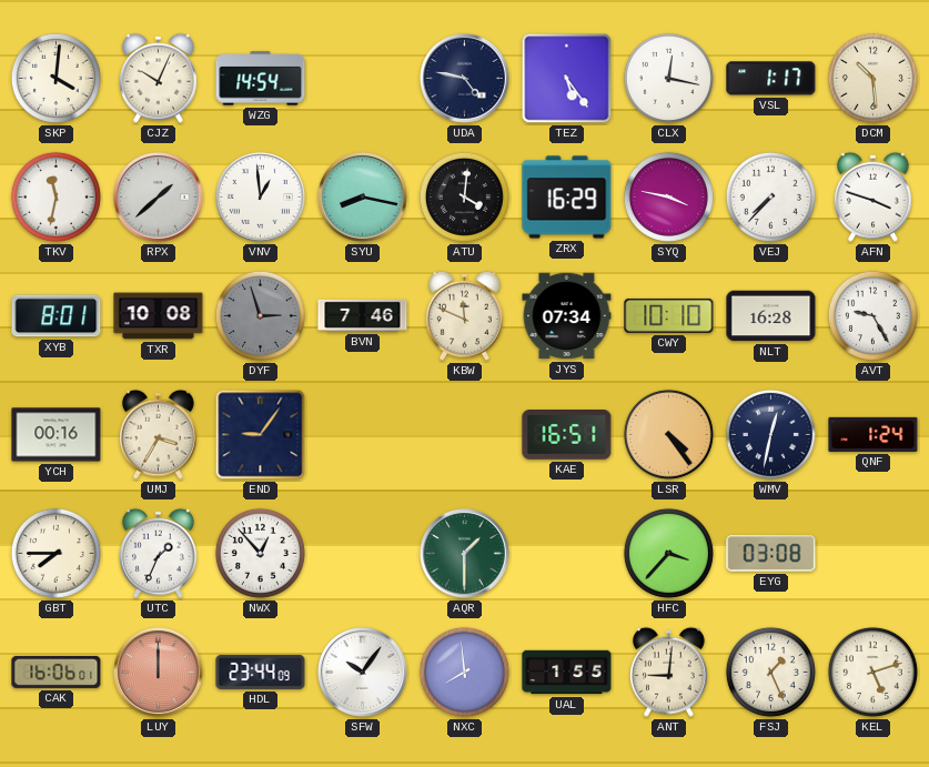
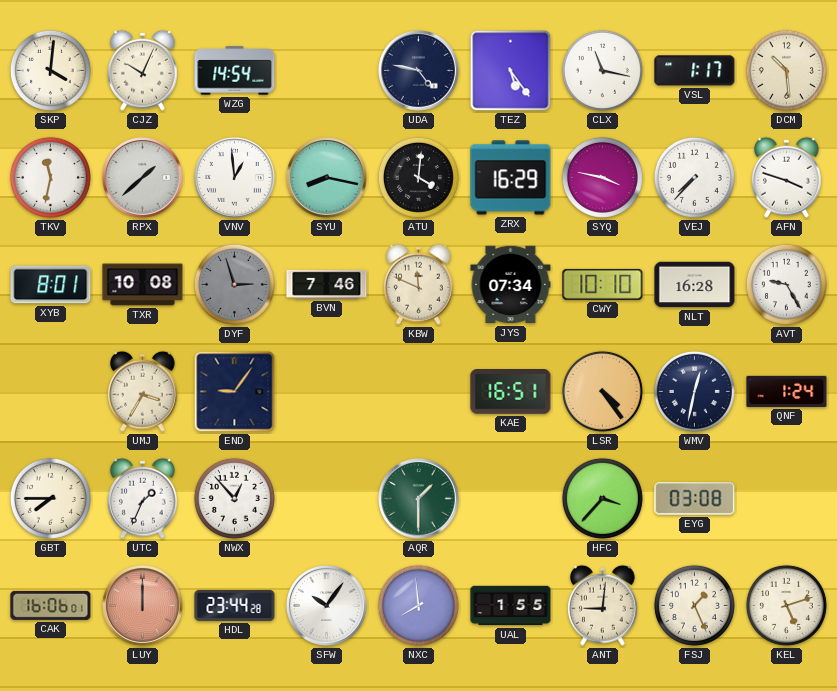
CLX: 12:17 -> 11:17
YCH: 00:16 -> none
HDL: 23:44:09 -> 23:44:28
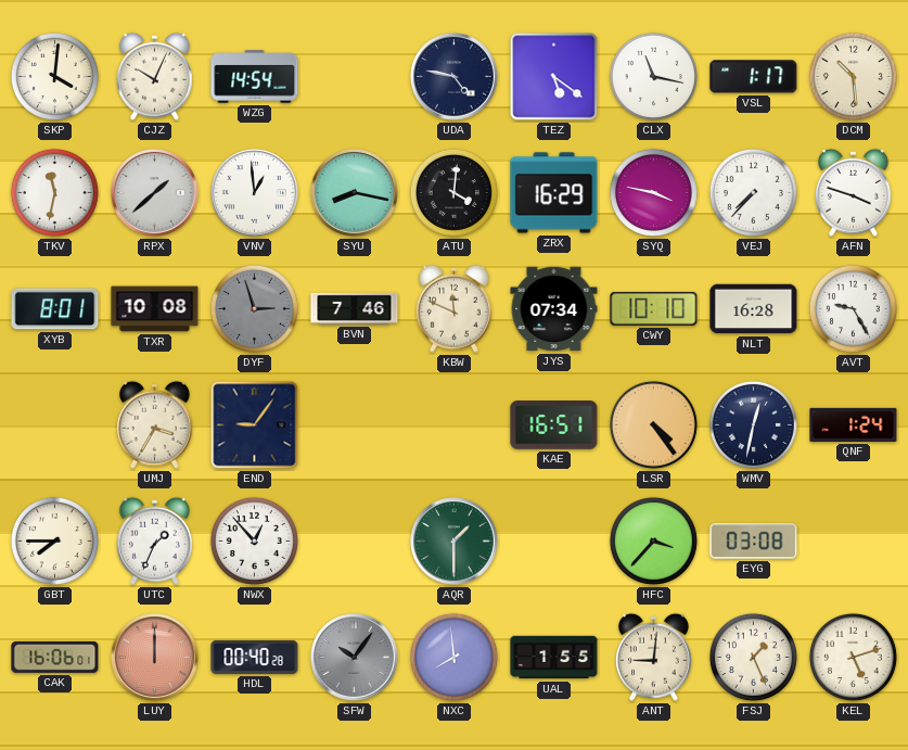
TEZ: 5:24 -> 5:21
HDL: 23:44 -> 00:40
SFW dial: white -> grey
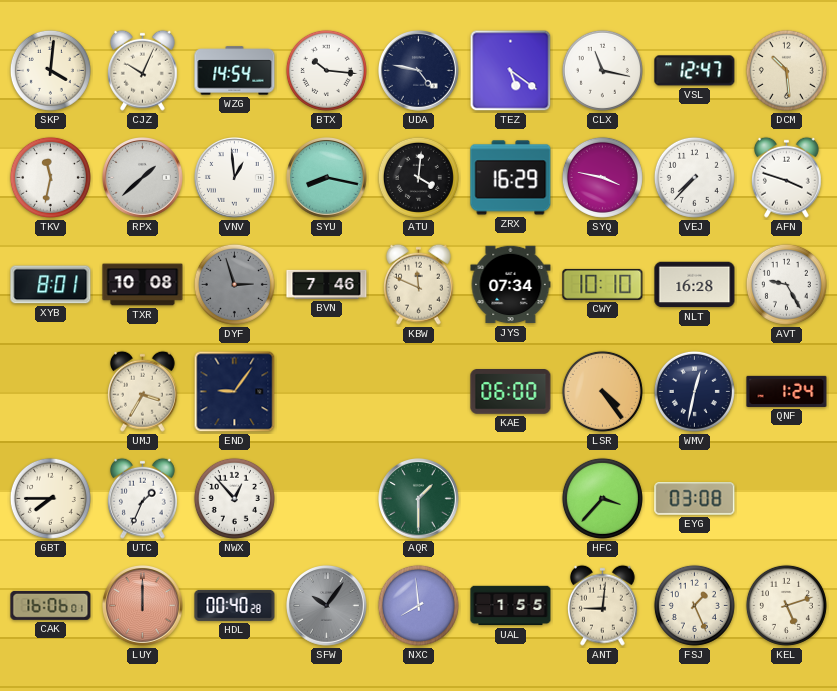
BTX: none -> 10:16
VSL: 1:17 -> 12:47
KAE: 16:51 -> 06:00
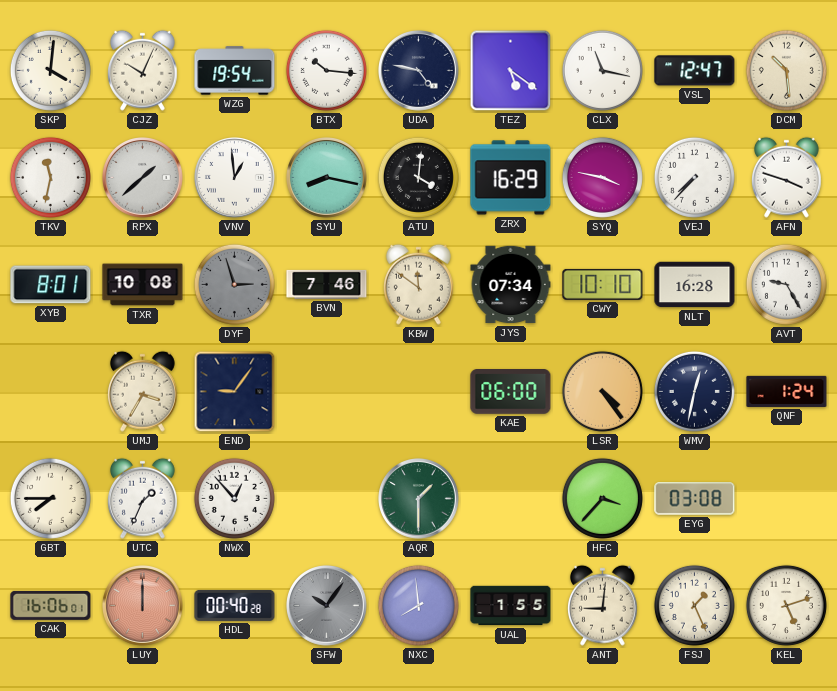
WZG: 14:54 -> 19:54
KBW: 11:49 -> 11:51
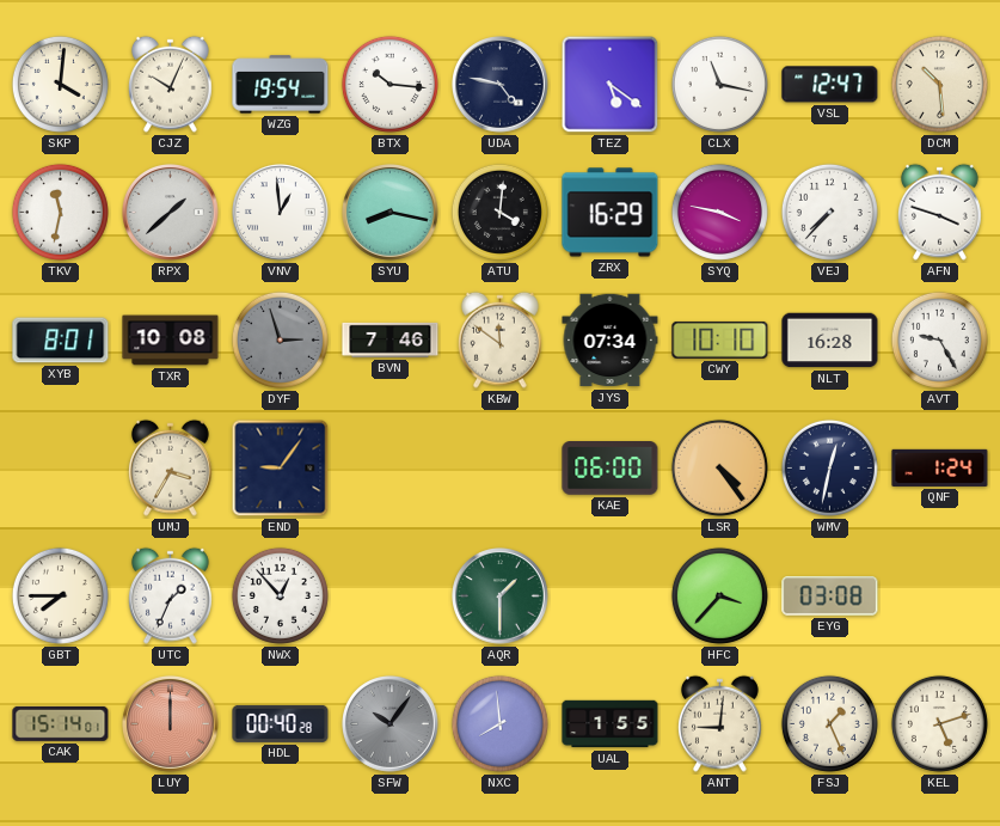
CAK: 16:06 -> 15:14
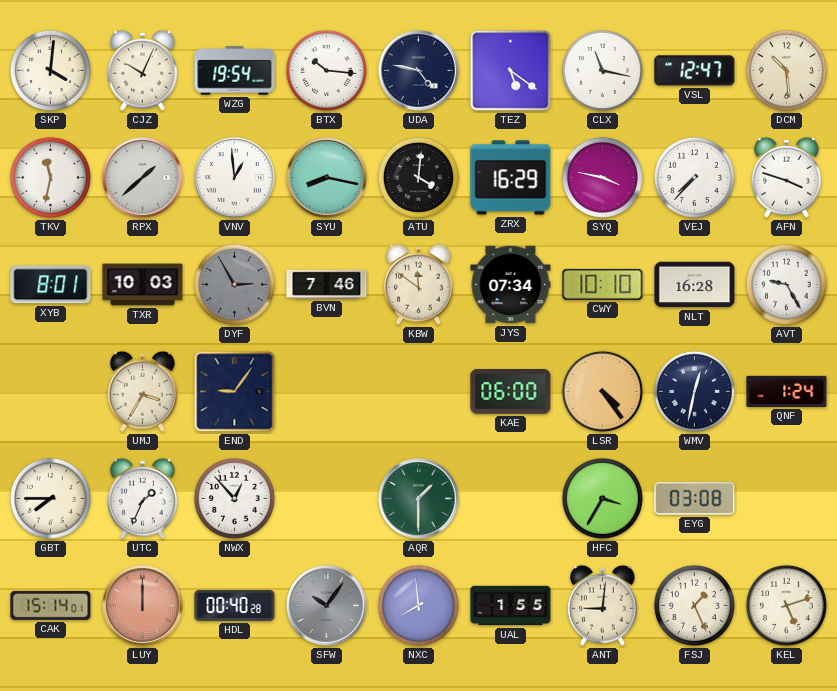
TXR: 10:08 -> 10:03
DYF: 2:57 -> 2:55
HFC: 3:37 -> 3:35
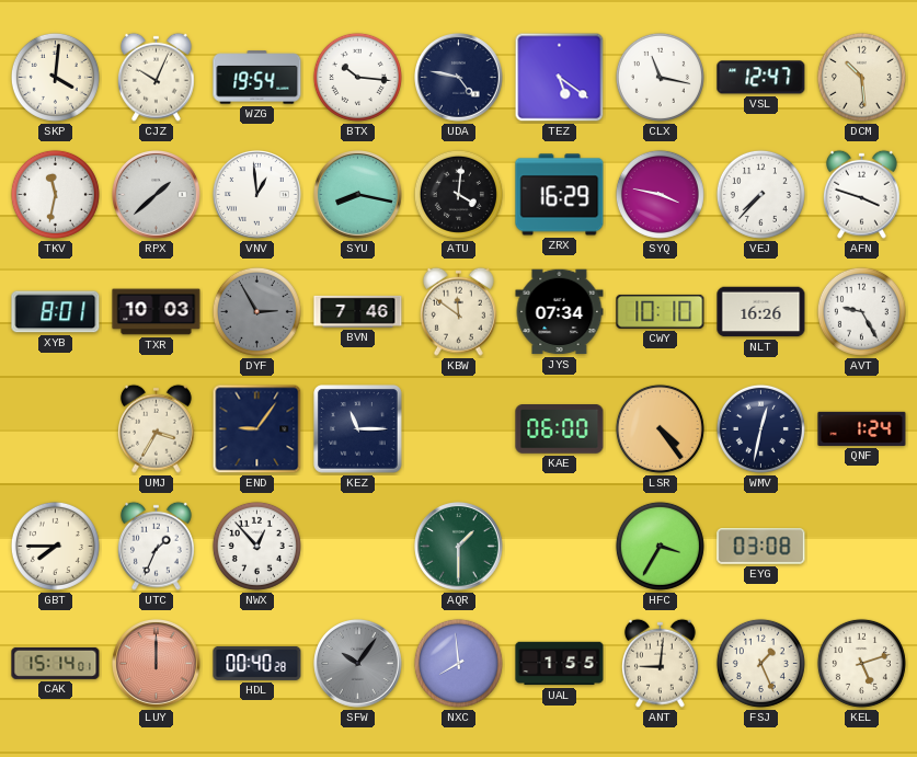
NLT: 16:28 -> 16:26
KEZ: none -> 11:15
